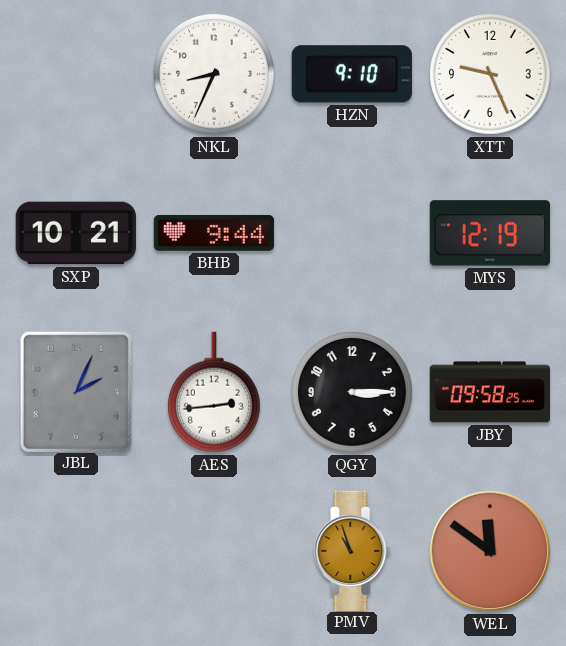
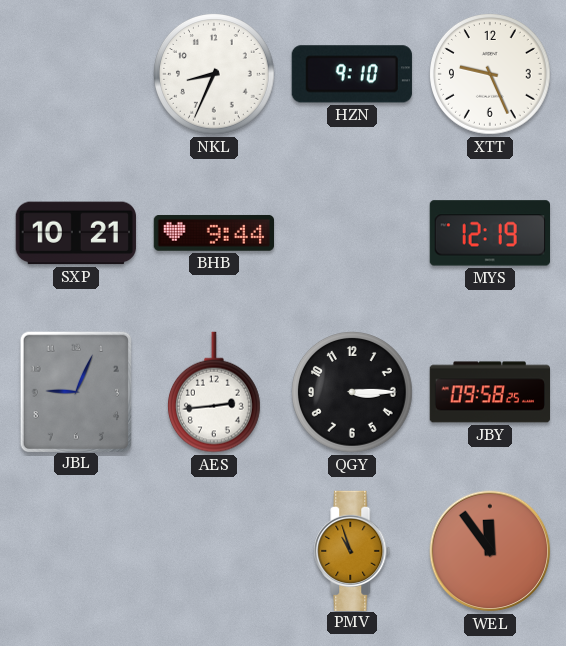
JBL: 2:04 -> 9:04
WEL: 11:51 -> 11:54
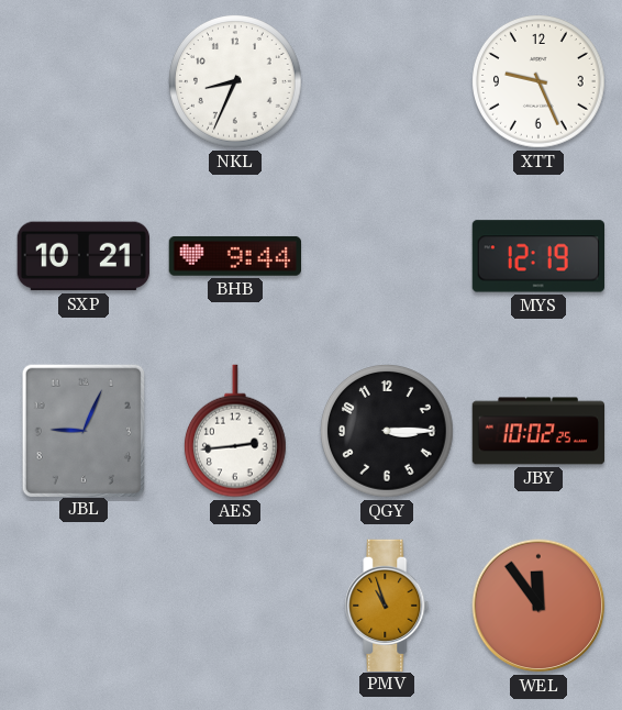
HZN: 9:10 -> none
JBY: 09:58 -> 10:02
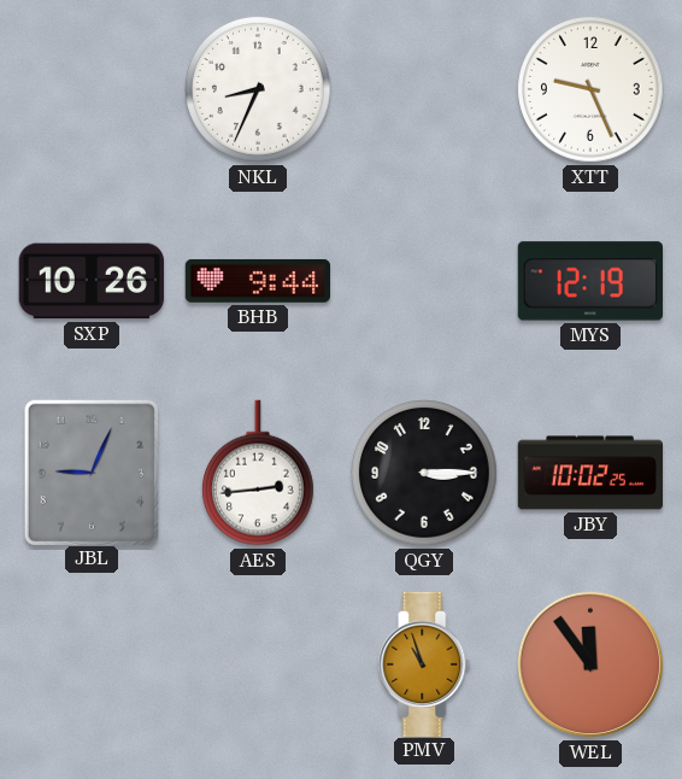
SXP: 10:21 -> 10:26
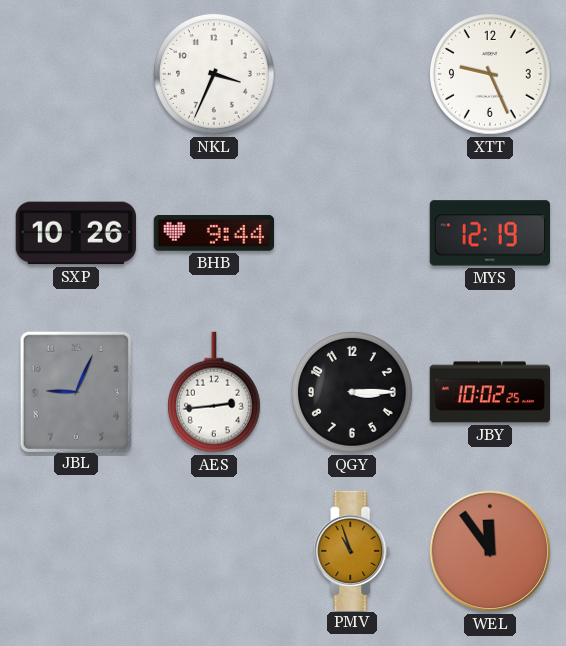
NKL: 8:34 -> 3:34
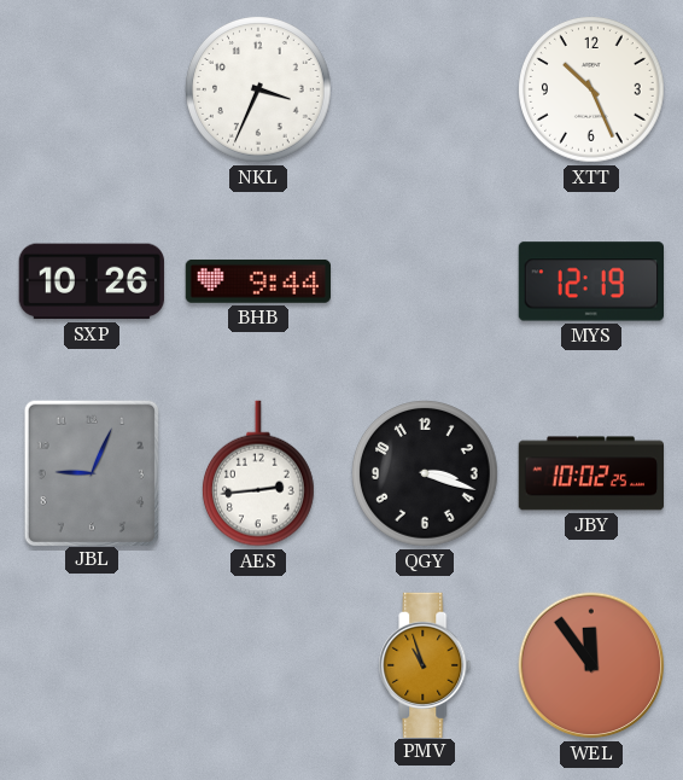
XTT: 9:26 -> 10:26
QGY: 3:15 -> 3:18
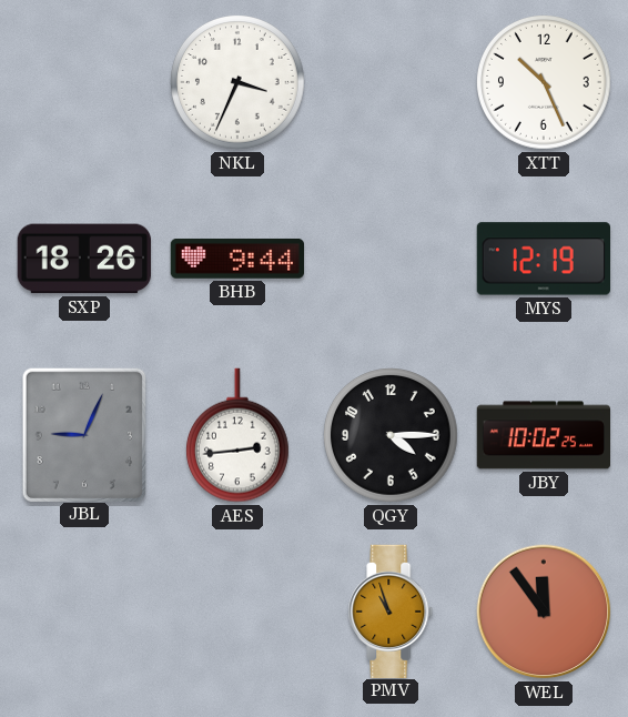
SXP: 10:26 -> 18:26
QGY: 3:18 -> 4:15
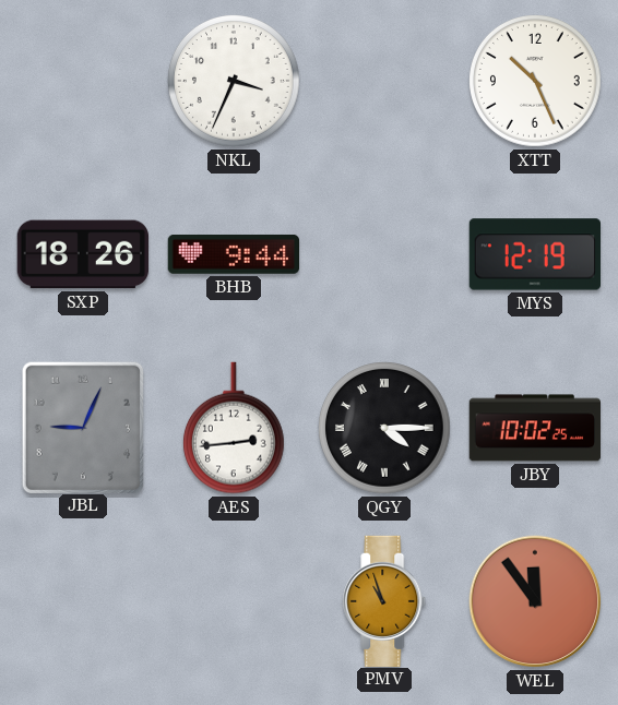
QGY numerals: Arabic -> Roman
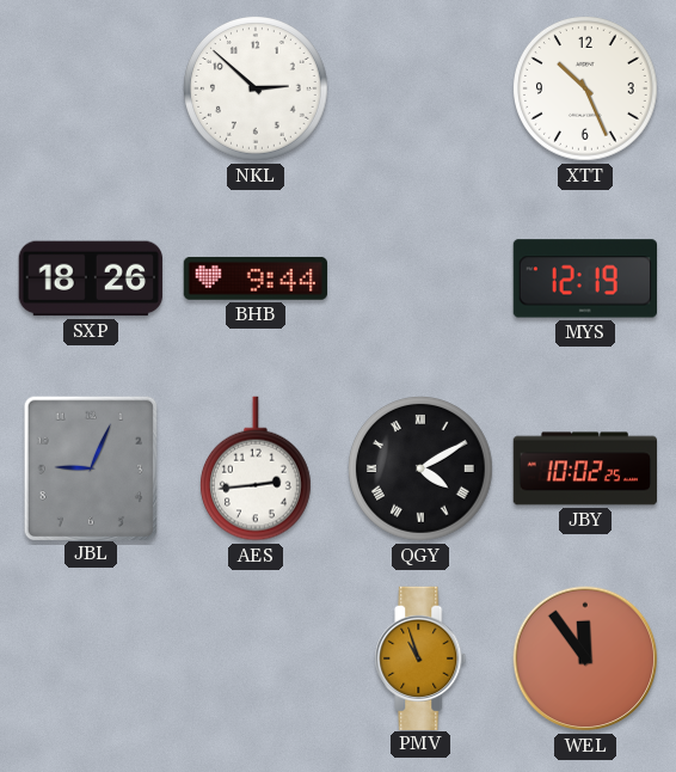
NKL: 3:34 -> 2:52
QGY: 4:15 -> 4:10
